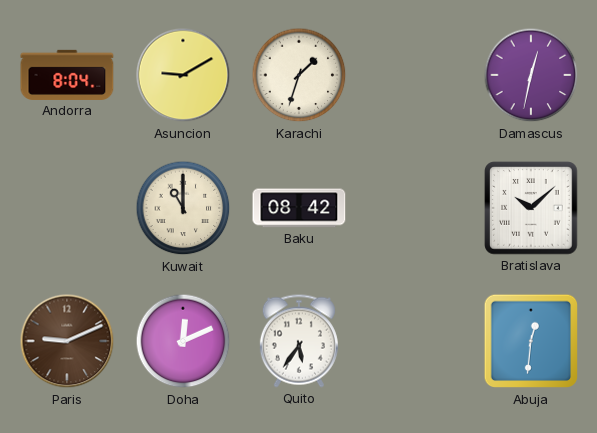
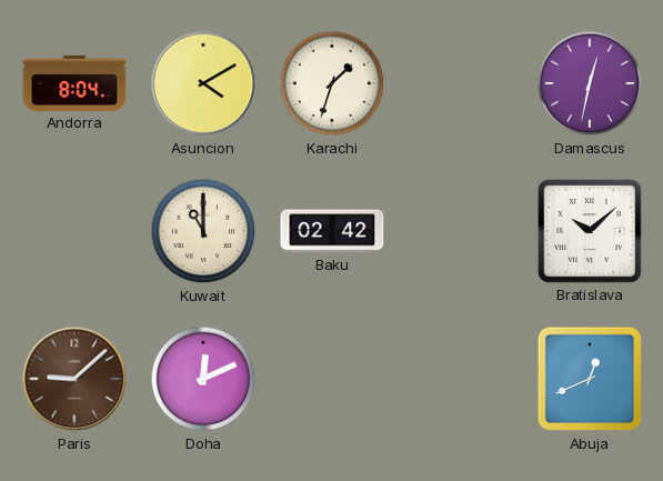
Asuncion: 9:10 -> 4:10
Baku: 08:42 -> 02:42
Paris: 9:11 -> 9:08
Quito: 5:36 -> none
Abuja: 12:31 -> 12:41
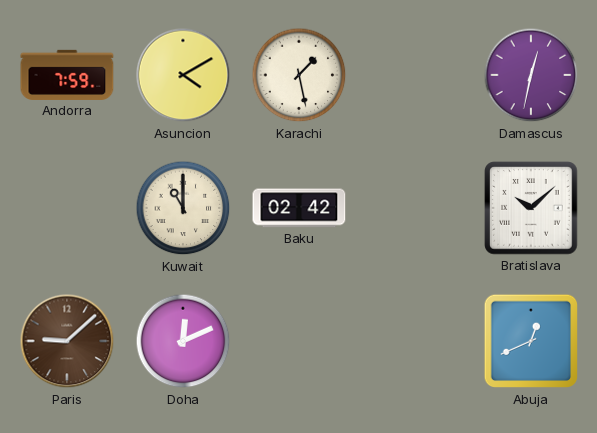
Andorra: 8:04 -> 7:59
Karachi: 1:33 -> 1:28
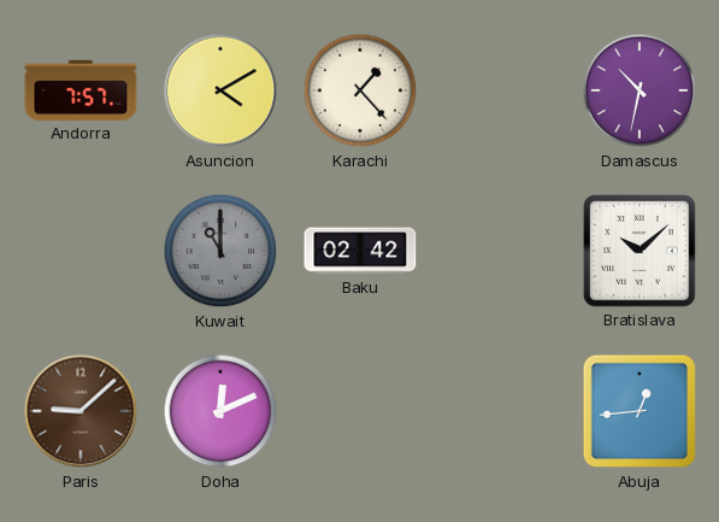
Andorra: 7:59 -> 7:57
Karachi: 1:28 -> 1:23
Damascus: 12:32 -> 10:32
Kuwait dial: cream -> grey
Abuja: 12:41 -> 12:44
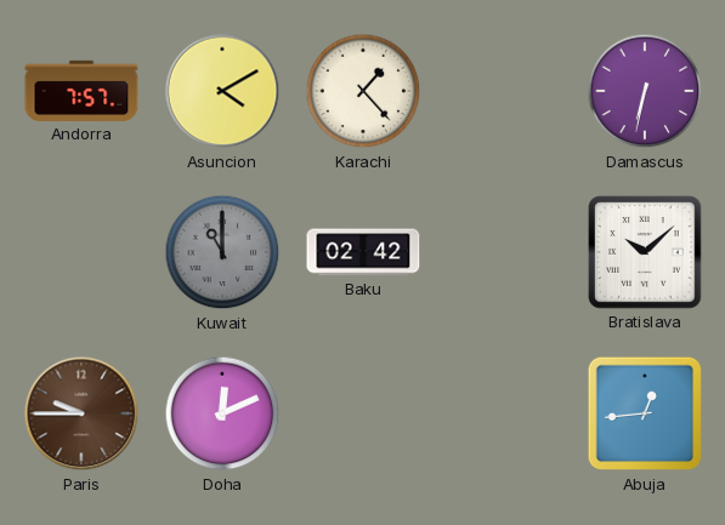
Damascus: 10:32 -> 6:32
Paris: 9:08 -> 9:45
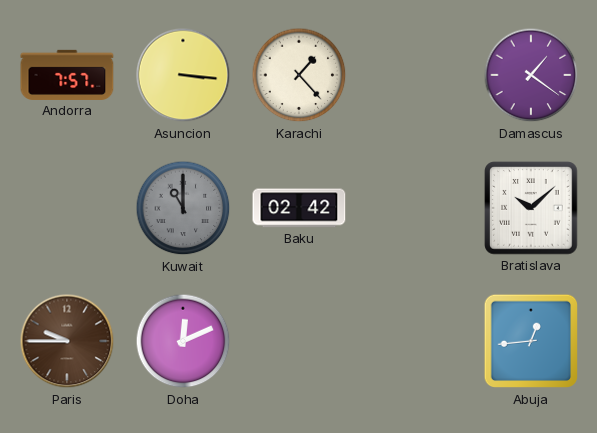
Asuncion: 4:10 -> 3:16
Damascus: 6:32 -> 1:21
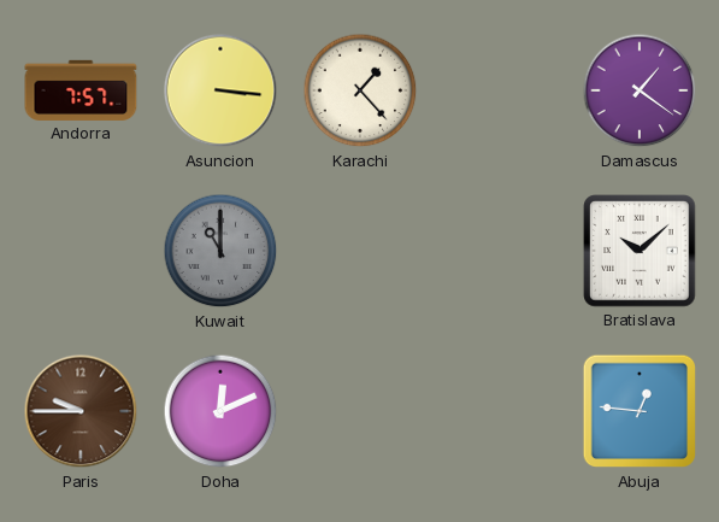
Baku: 02:42 -> none
Abuja: 12:44 -> 12:46
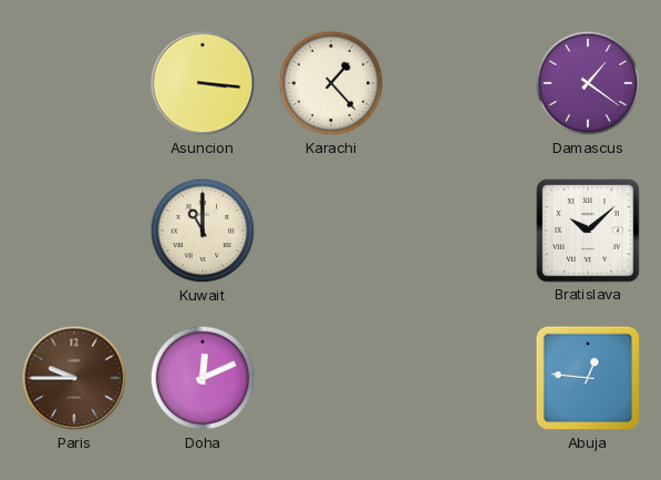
Andorra: 7:57 -> none
Kuwait dial: grey -> cream
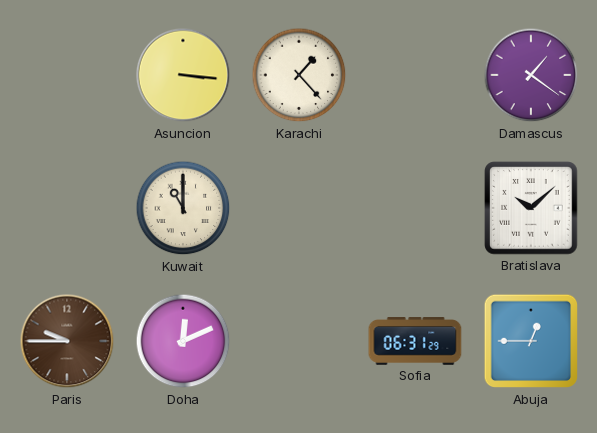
Sofia: none -> 06:31
Abuja: 12:46 -> 12:45
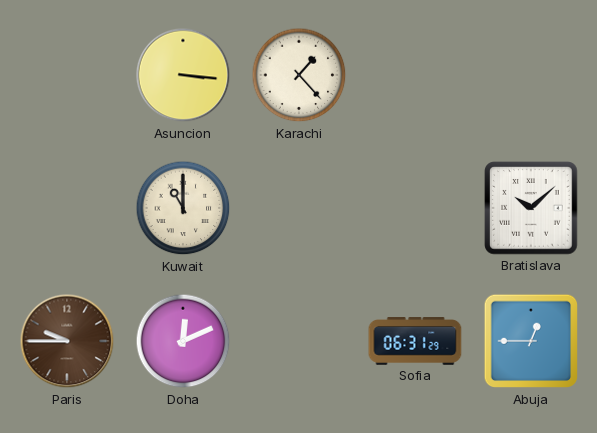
Damascus: 1:21 -> none
